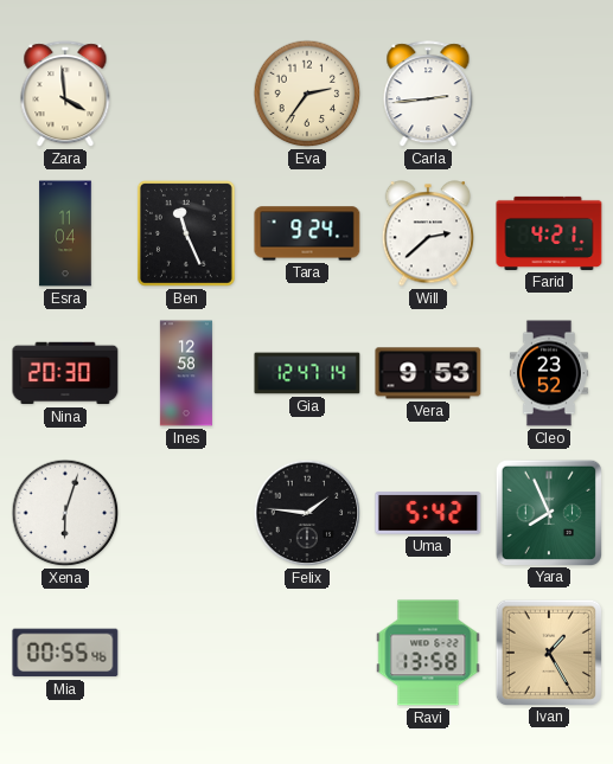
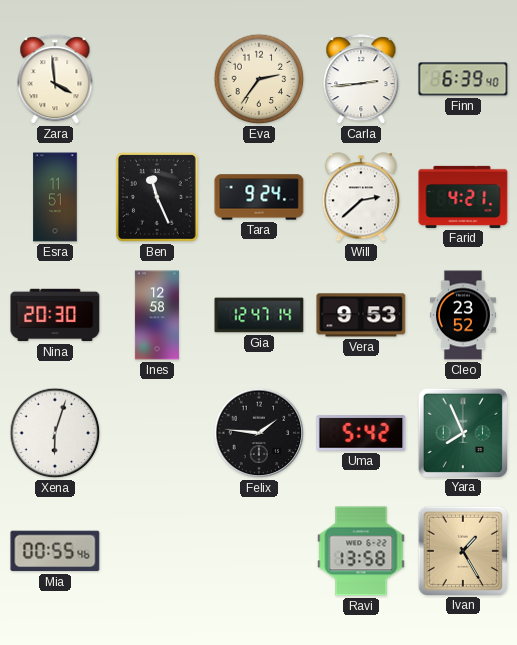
Finn: none -> 6:39
Esra: 11:04 -> 11:51
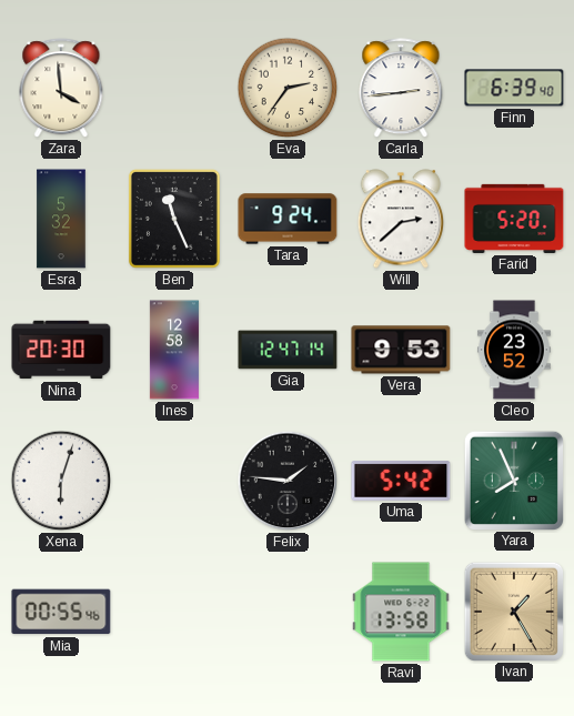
Esra: 11:51 -> 5:32
Farid: 4:21 -> 5:20
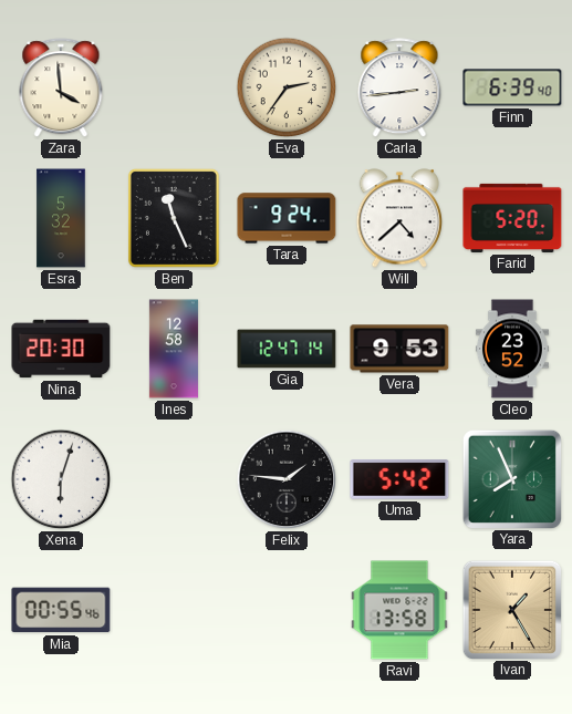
Will: 2:38 -> 4:38
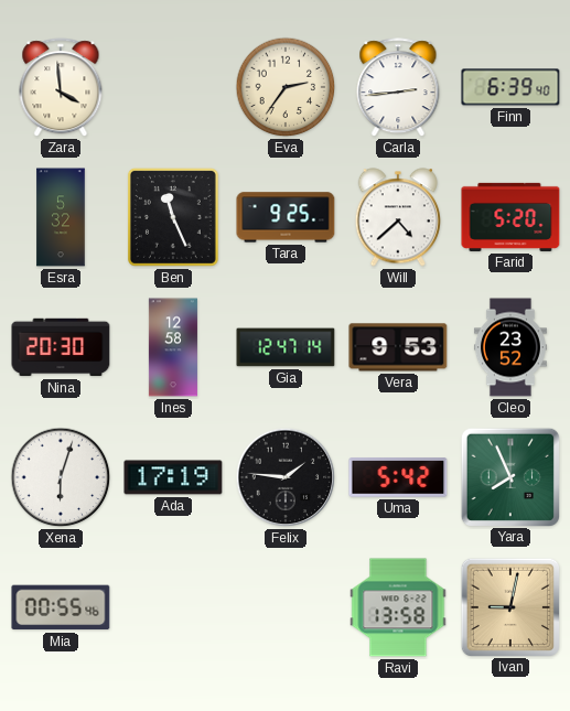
Tara: 9:24 -> 9:25
Ada: none -> 17:19
Ivan: 1:25 -> 9:02
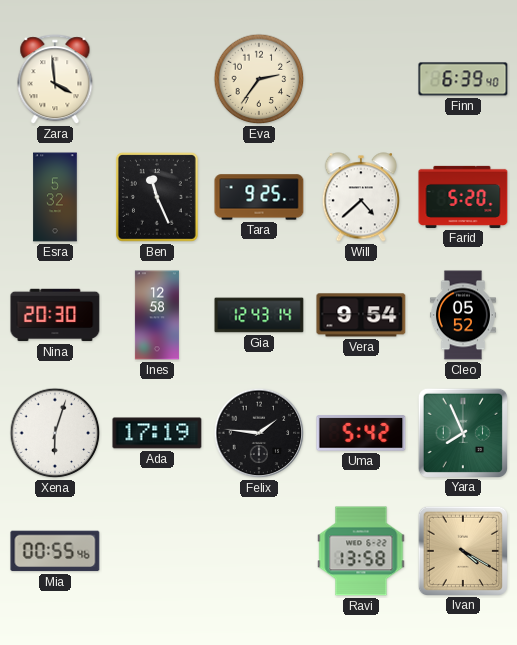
Carla: 2:44 -> none
Gia: 12:47 -> 12:43
Vera: 9:53 -> 9:54
Cleo: 23:52 -> 05:52
Ivan: 9:02 -> 4:20
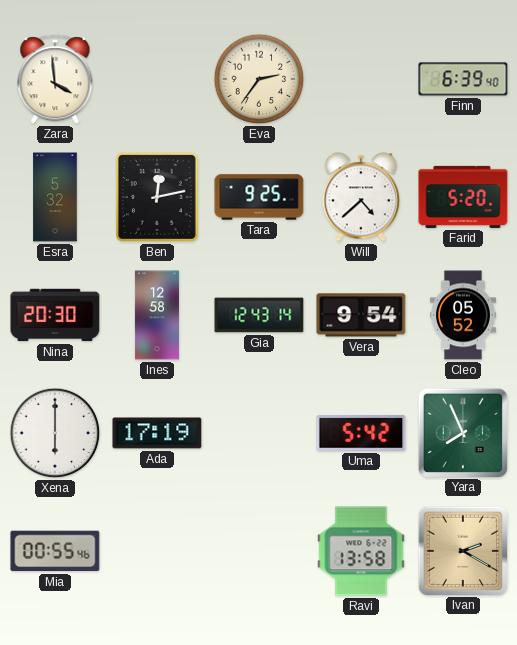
Ben: 11:26 -> 12:13
Xena: 6:03 -> 6:00
Felix: 1:46 -> none
Ivan: 4:20 -> 2:20
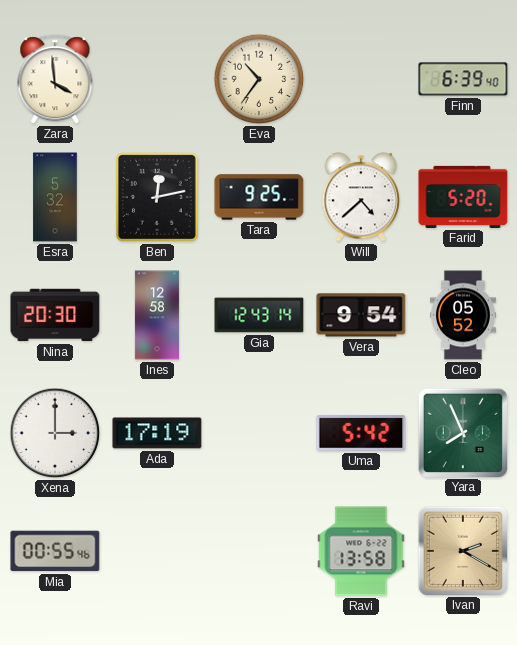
Eva: 2:36 -> 10:36
Xena: 6:00 -> 3:00
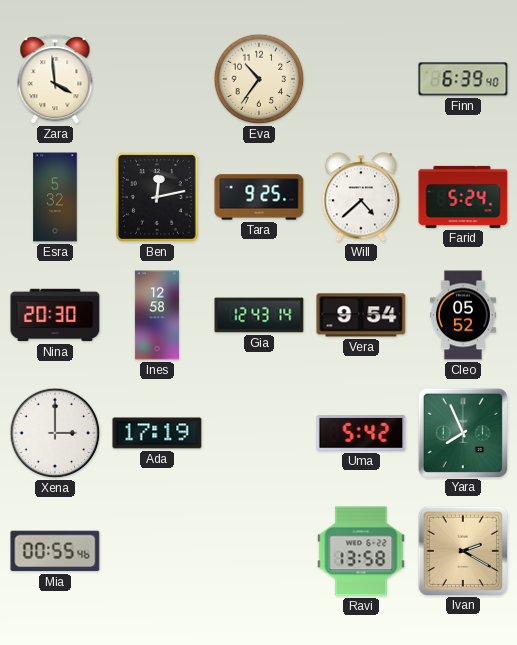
Farid: 5:20 -> 5:24
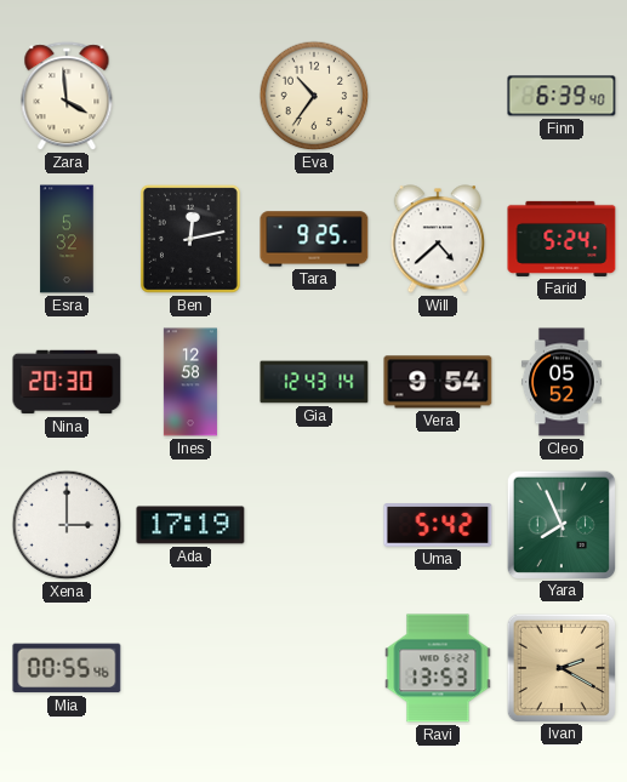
Ravi: 13:58 -> 13:53
